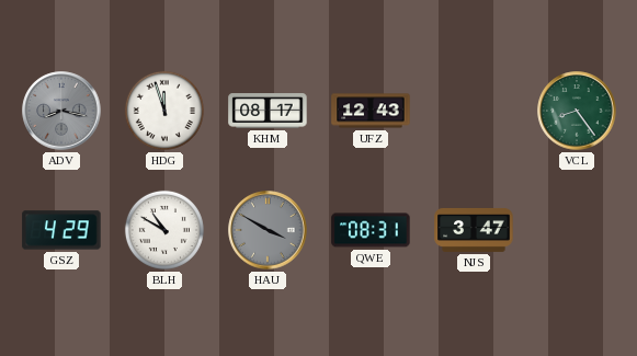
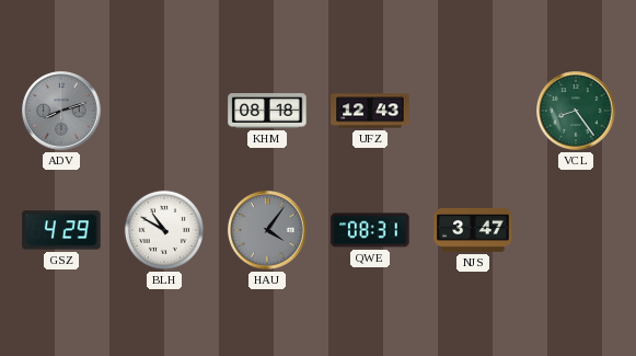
ADV: 8:17 -> 8:12
HDG: 11:57 -> none
KHM: 08:17 -> 08:18
HAU: 3:50 -> 4:06
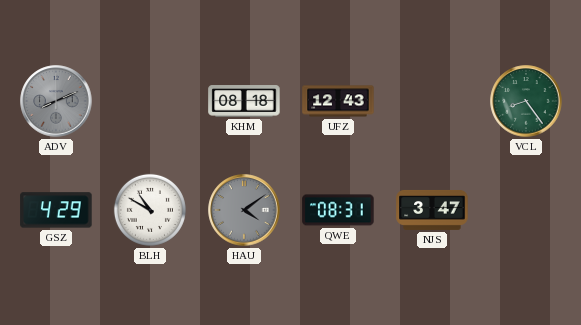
ADV: 8:12 -> 8:11
HAU: 4:06 -> 4:09
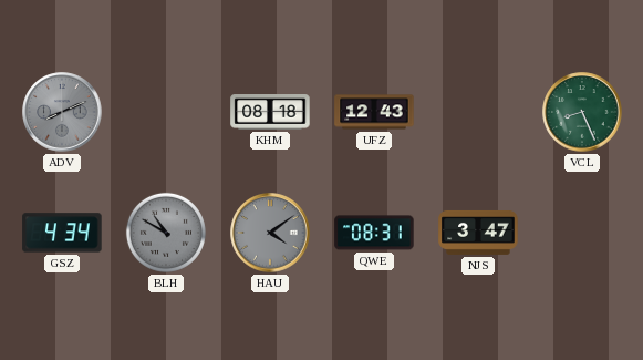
VCL: 8:24 -> 8:26
GSZ: 4:29 -> 4:34
BLH dial: white -> grey
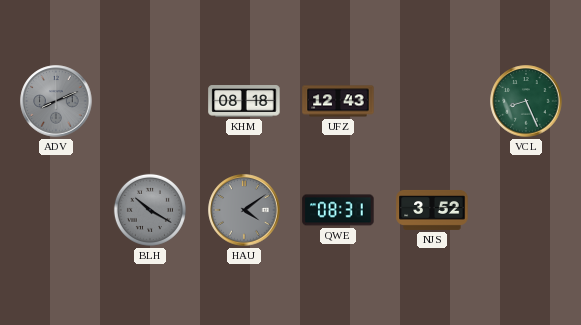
GSZ: 4:34 -> none
BLH: 10:50 -> 10:20
NJS: 3:47 -> 3:52
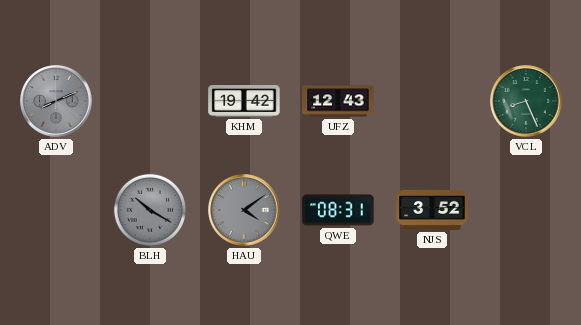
KHM: 08:18 -> 19:42
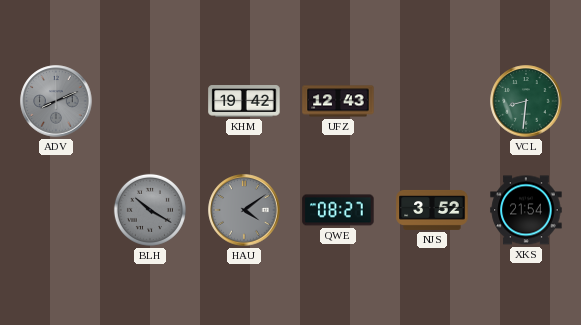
VCL: 8:26 -> 8:31
QWE: 08:31 -> 08:27
XKS: none -> 21:54
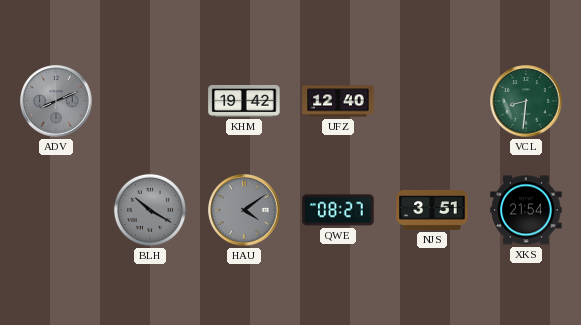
UFZ: 12:43 -> 12:40
NJS: 3:52 -> 3:51
